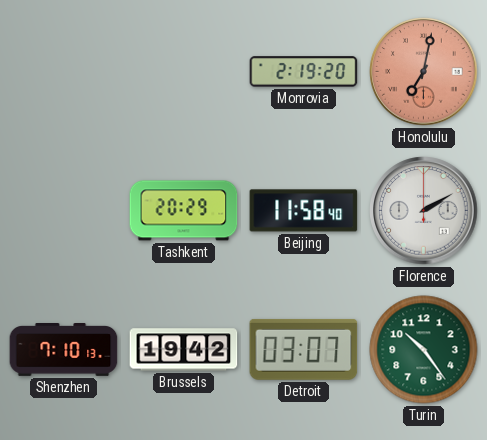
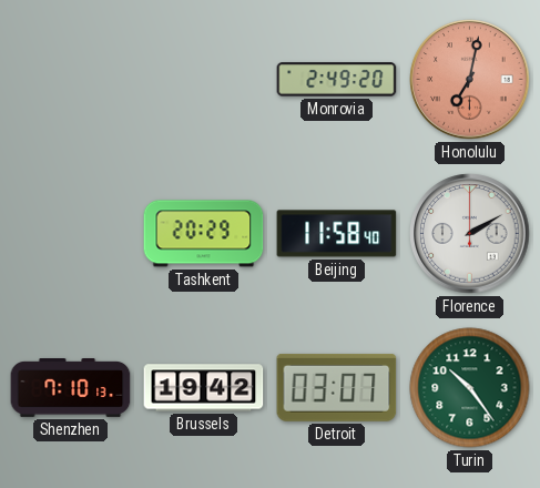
Monrovia: 2:19 -> 2:49
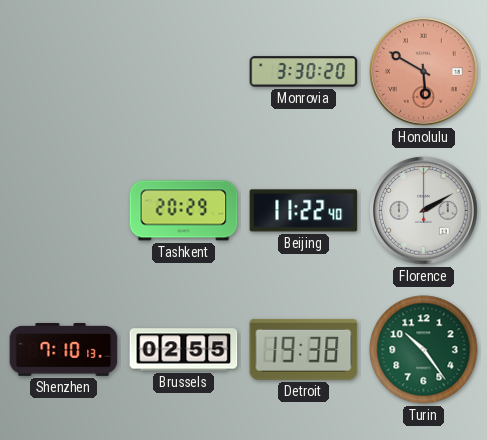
Monrovia: 2:49 -> 3:30
Honolulu: 7:02 -> 5:50
Beijing: 11:58 -> 11:22
Brussels: 19:42 -> 02:55
Detroit: 03:07 -> 19:38
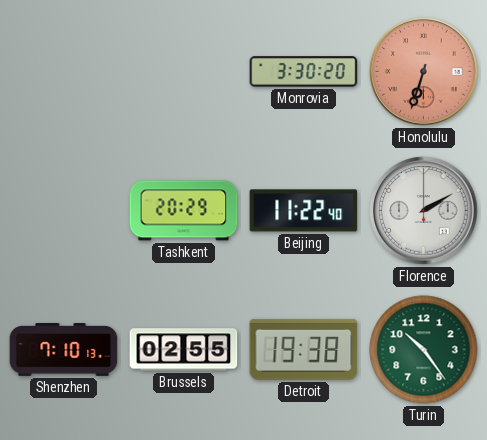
Honolulu: 5:50 -> 6:33
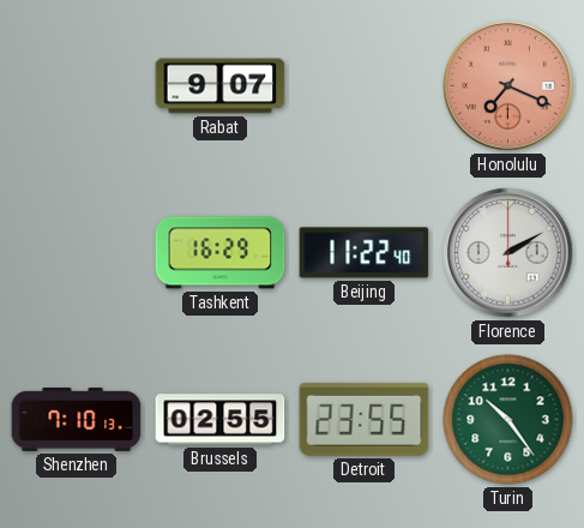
Rabat: none -> 9:07
Monrovia: 3:30 -> none
Honolulu: 6:33 -> 7:19
Tashkent: 20:29 -> 16:29
Detroit: 19:38 -> 23:55
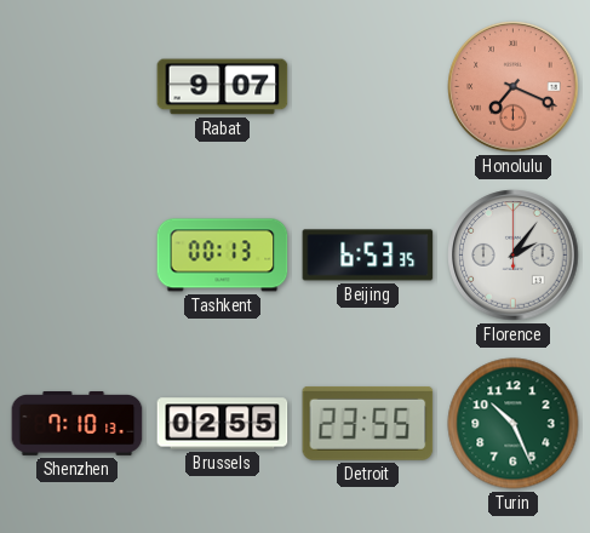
Tashkent: 16:29 -> 00:13
Beijing: 11:22 -> 6:53
Florence: 2:10 -> 2:06
Turin: 10:24 -> 10:26
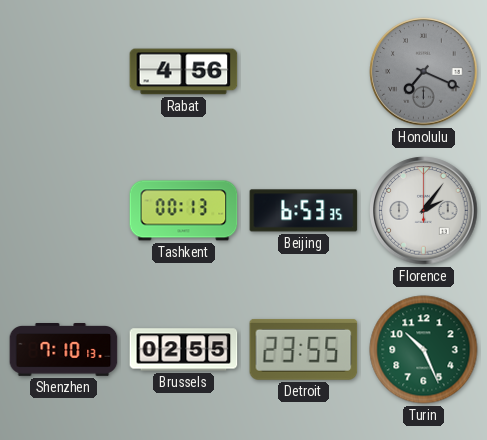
Rabat: 9:07 -> 4:56
Honolulu dial: salmon -> grey
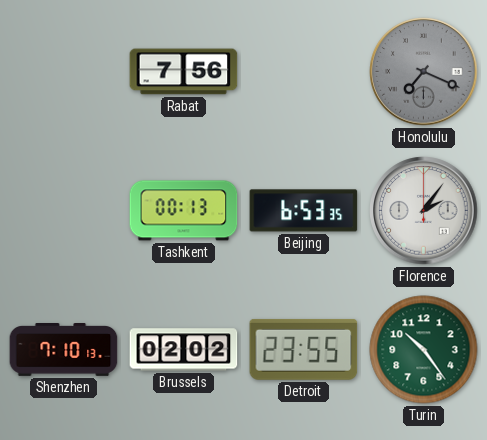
Rabat: 4:56 -> 7:56
Brussels: 02:55 -> 02:02
Turin: 10:26 -> 10:24
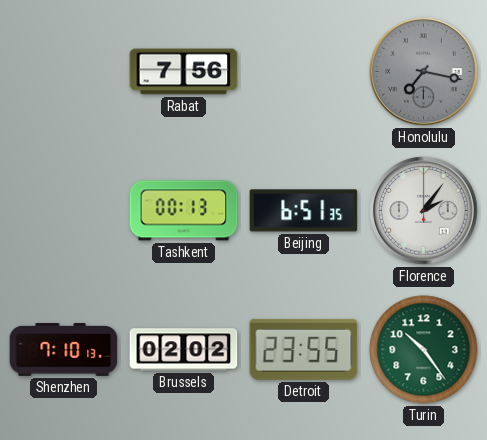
Honolulu: 7:19 -> 7:17
Beijing: 6:53 -> 6:51
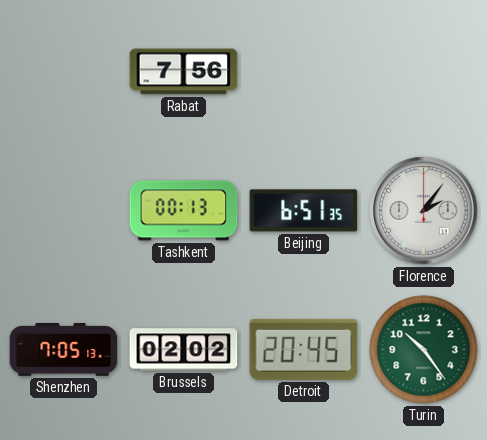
Honolulu: 7:17 -> none
Shenzhen: 7:10 -> 7:05
Detroit: 23:55 -> 20:45
